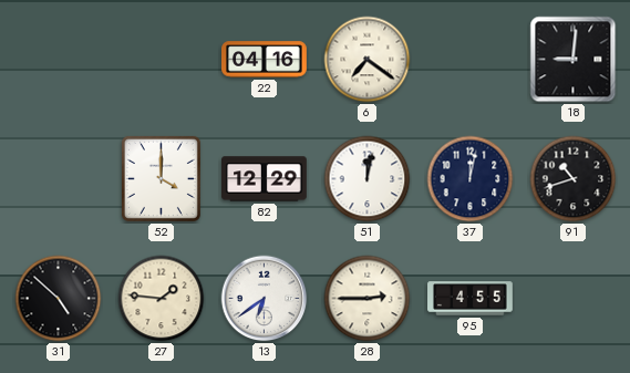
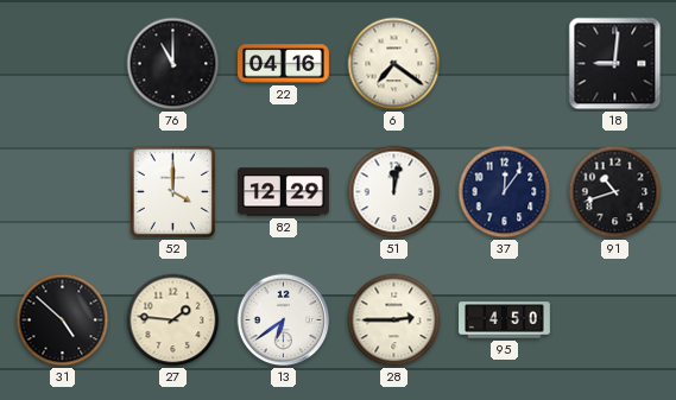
76: none -> 11:00
37: 12:02 -> 12:06
95: 4:55 -> 4:50
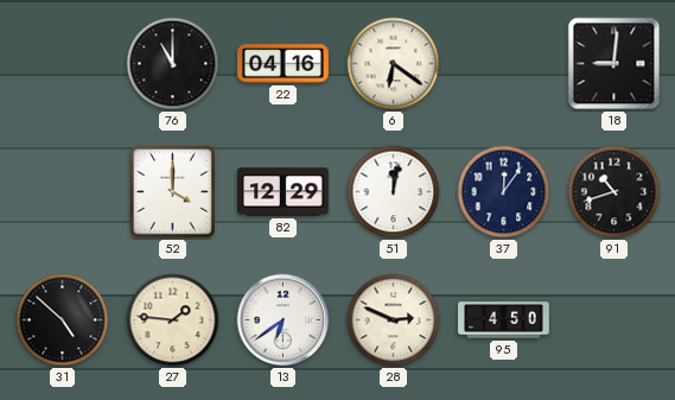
6: 7:21 -> 6:21
28: 2:45 -> 2:49
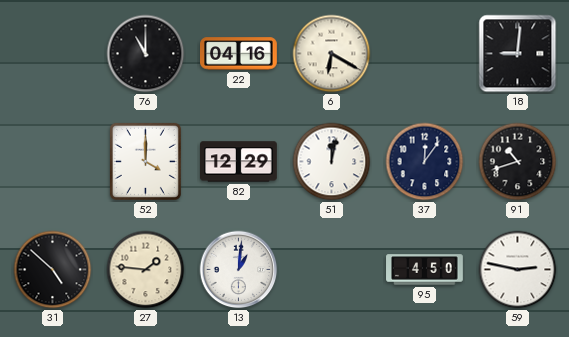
6: 6:21 -> 6:20
13: 6:39 -> 1:01
28: 2:49 -> none
59: none -> 2:47
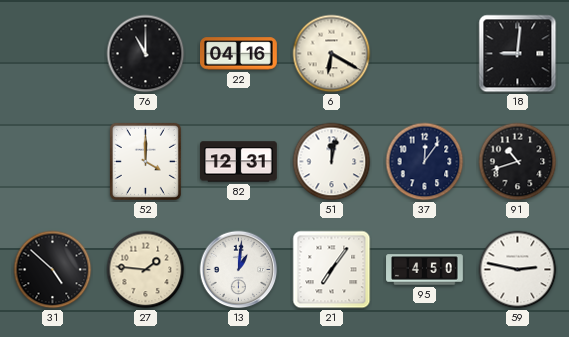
82: 12:29 -> 12:31
21: none -> 7:06
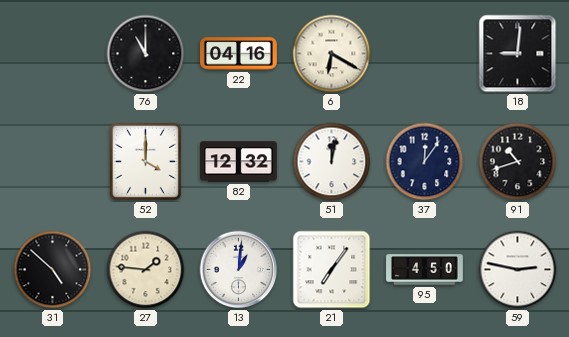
82: 12:31 -> 12:32
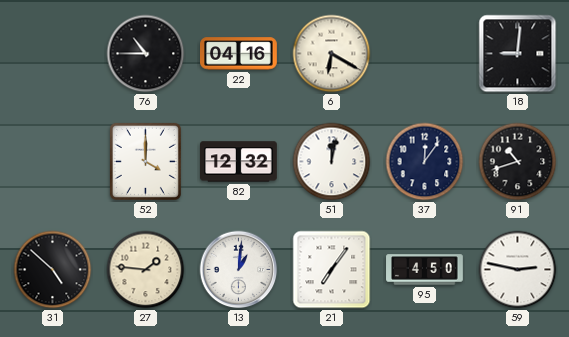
76: 11:00 -> 10:45
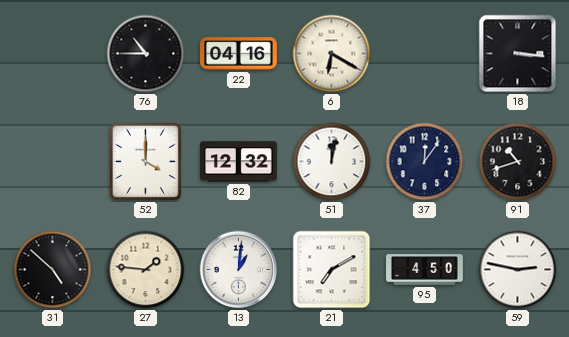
18: 9:01 -> 3:16
21: 7:06 -> 7:10
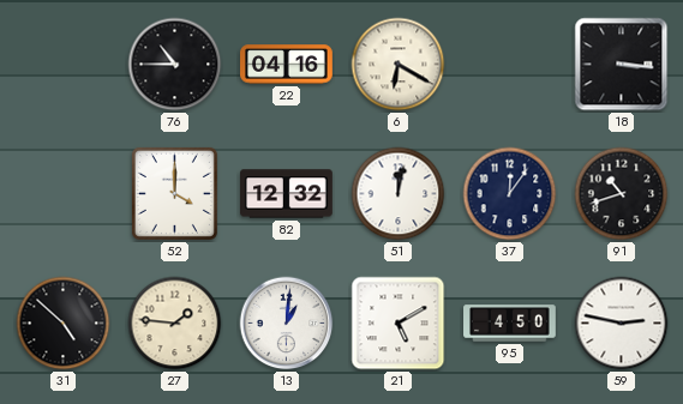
21: 7:10 -> 5:10
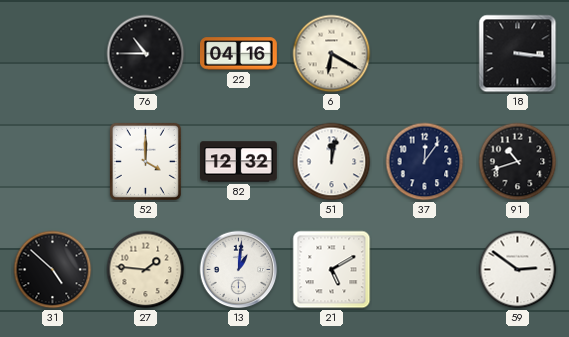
95: 4:50 -> none
59: 2:47 -> 2:51
